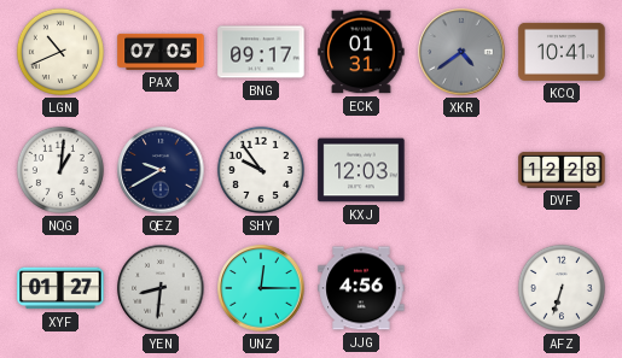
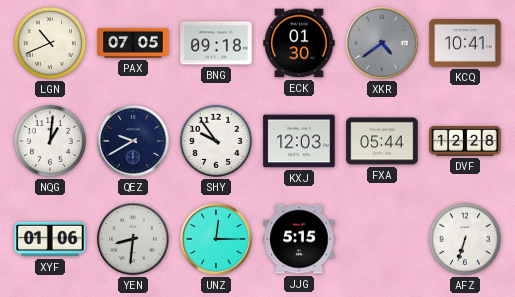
BNG: 09:17 -> 09:18
ECK: 01:31 -> 01:30
FXA: none -> 05:44
XYF: 01:27 -> 01:06
JJG: 4:56 -> 5:15
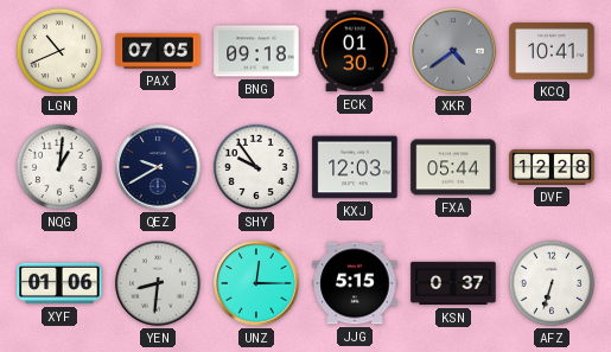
KSN: none -> 0:37
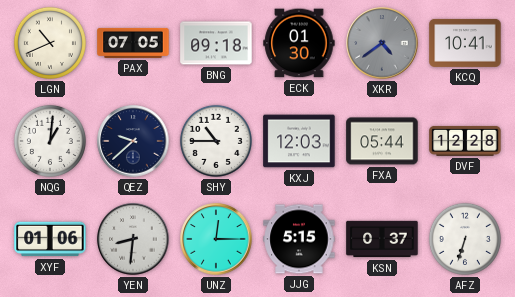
QEZ: 9:40 -> 9:38
SHY: 9:54 -> 10:45
